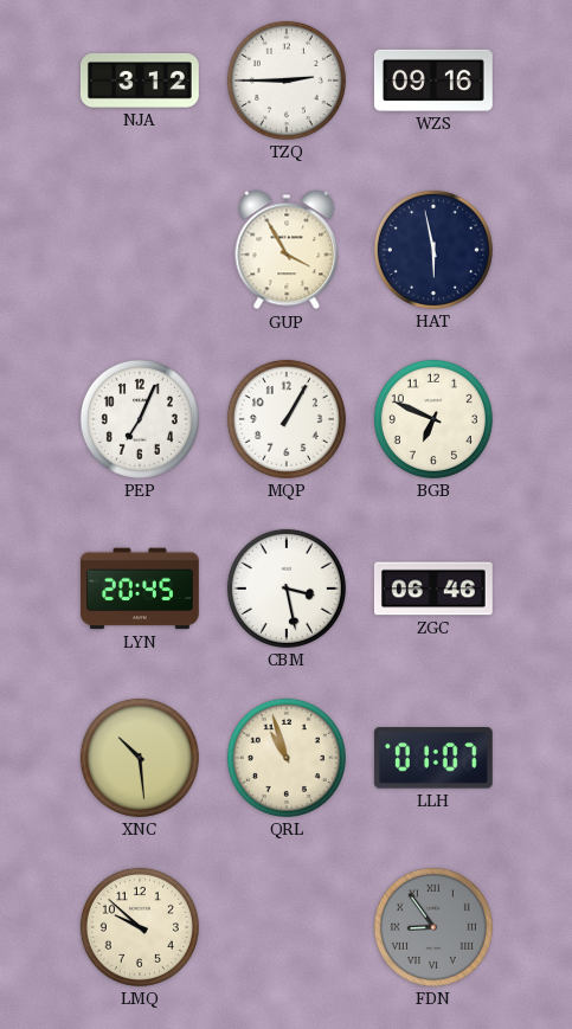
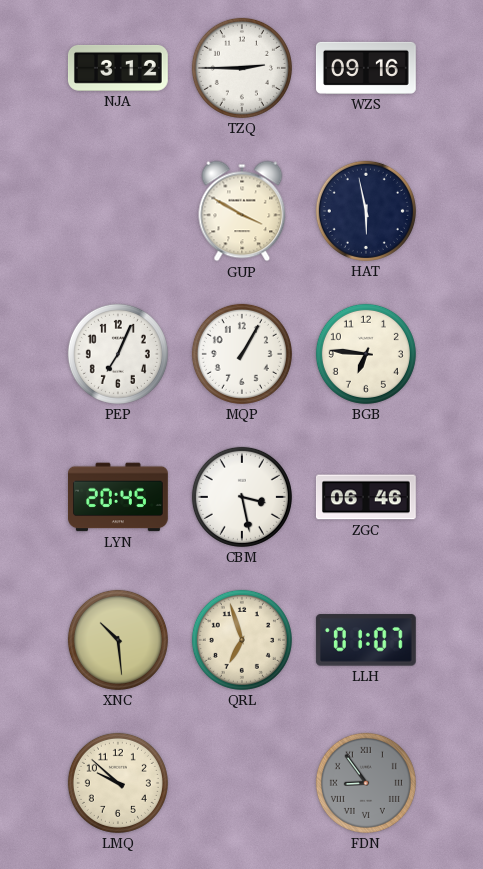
GUP: 3:55 -> 3:50
BGB: 6:49 -> 6:46
QRL: 10:57 -> 6:57
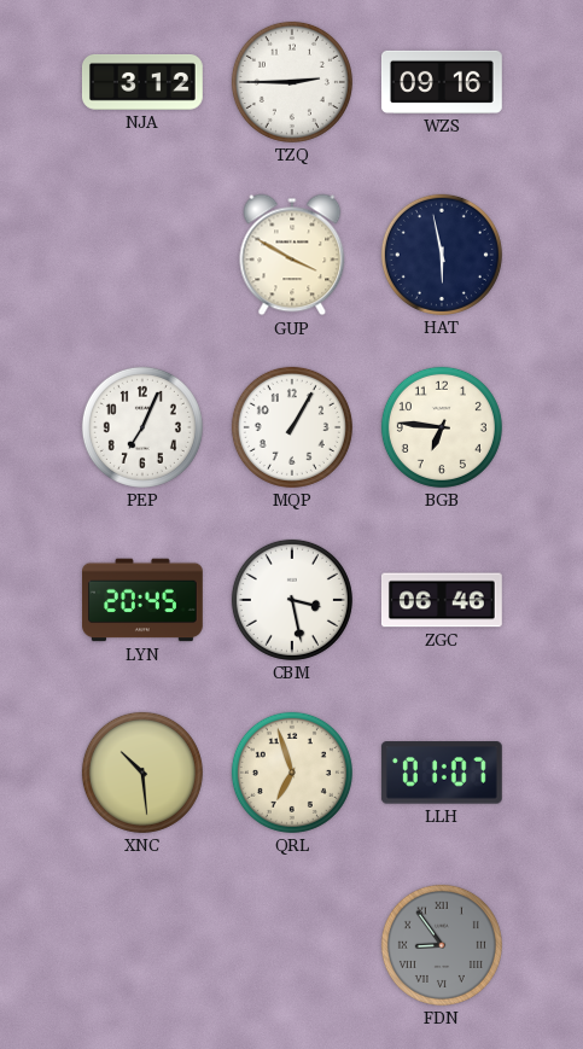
LMQ: 9:52 -> none
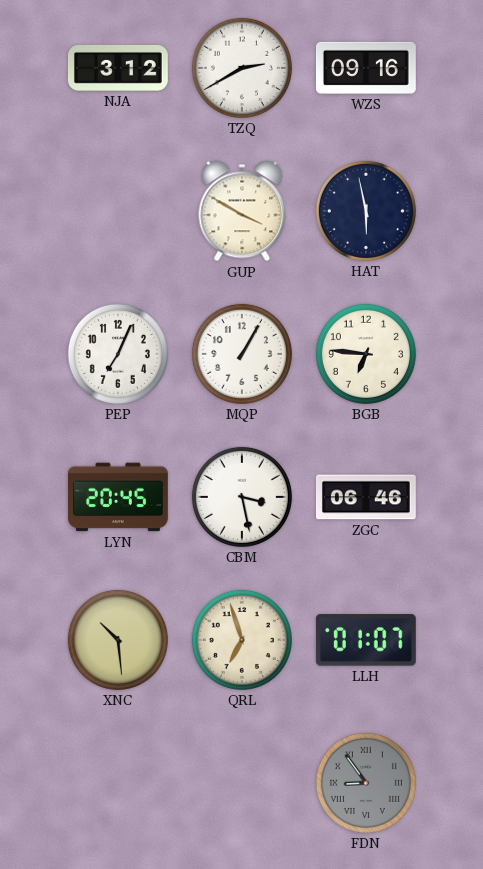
TZQ: 2:45 -> 2:40
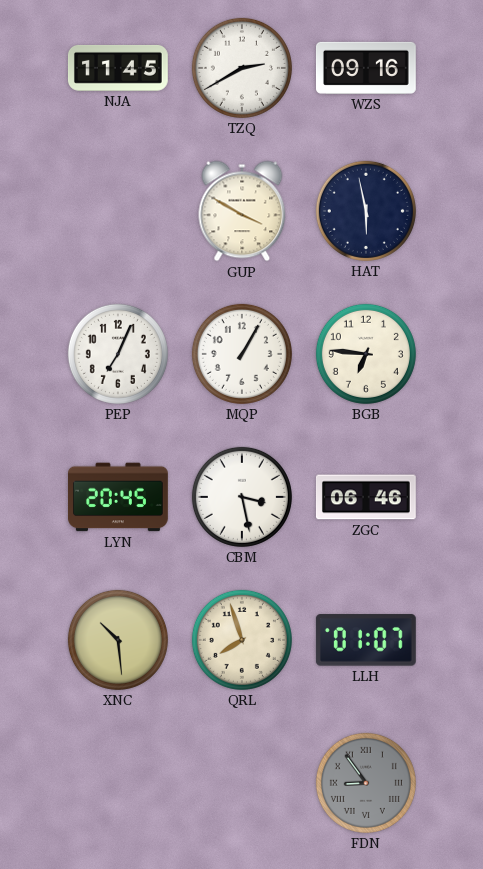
NJA: 3:12 -> 11:45
QRL: 6:57 -> 7:57
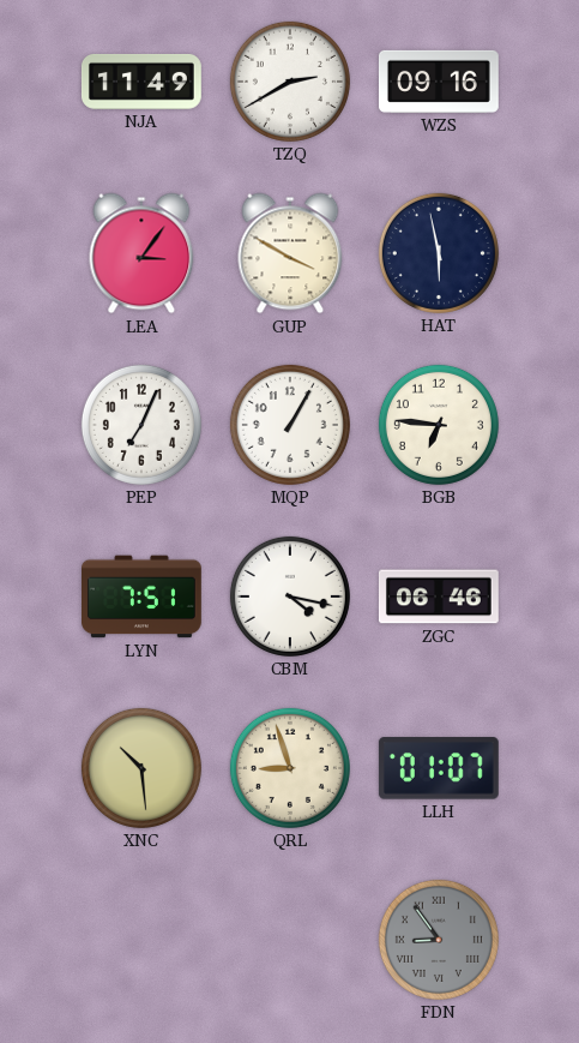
NJA: 11:45 -> 11:49
LEA: none -> 3:06
LYN: 20:45 -> 7:51
CBM: 3:28 -> 4:17
QRL: 7:57 -> 8:57
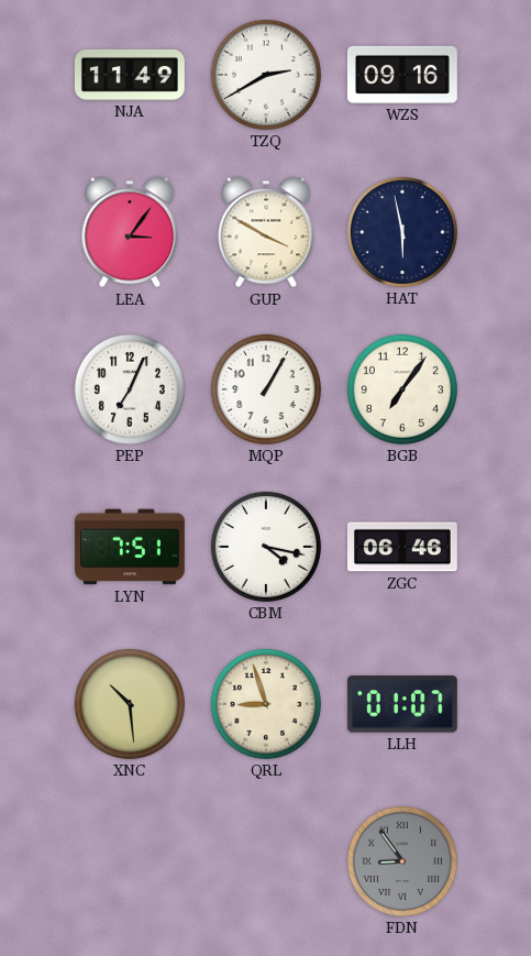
BGB: 6:46 -> 7:06
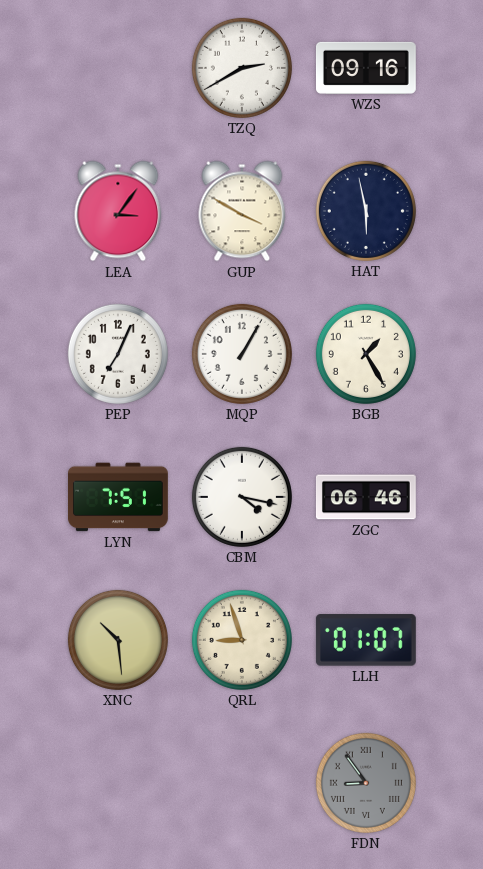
NJA: 11:49 -> none
BGB: 7:06 -> 1:25
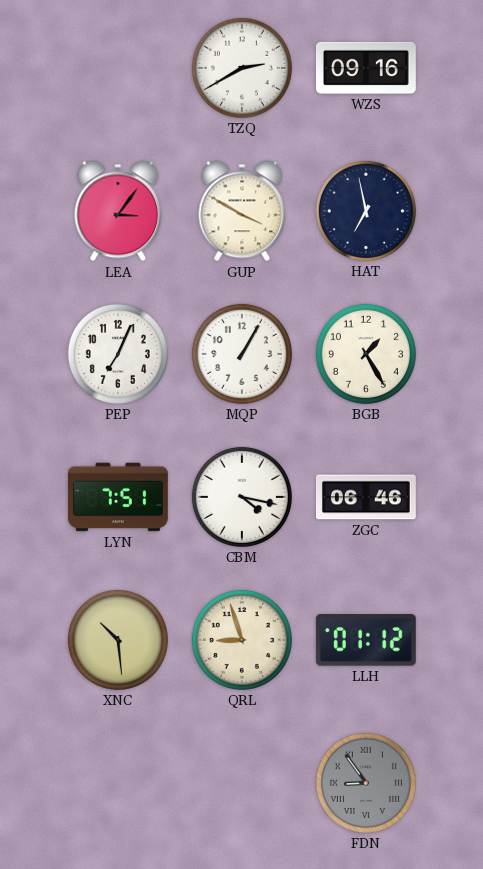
HAT: 5:58 -> 6:58
LLH: 01:07 -> 01:12
